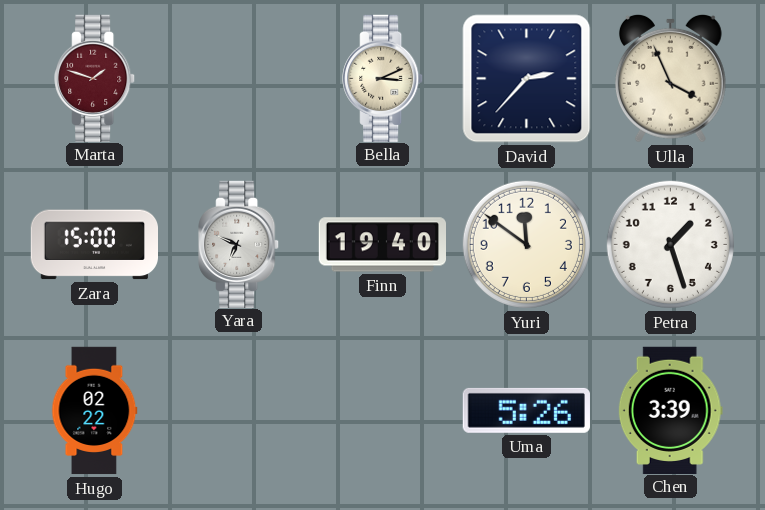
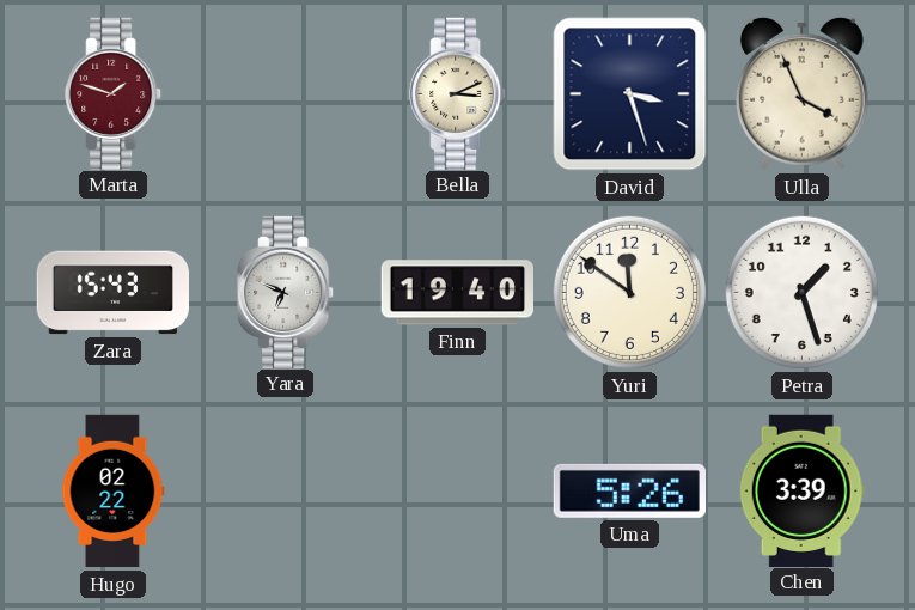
David: 2:37 -> 3:27
Zara: 15:00 -> 15:43
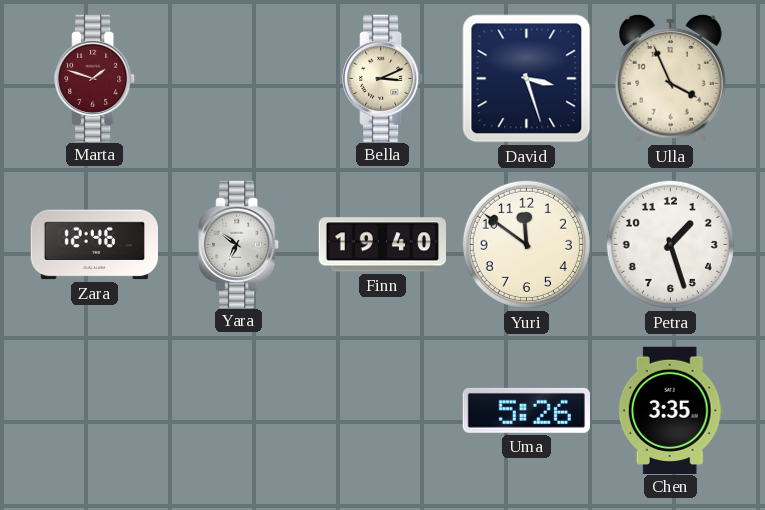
Zara: 15:43 -> 12:46
Yara: 6:49 -> 6:51
Hugo: 02:22 -> none
Chen: 3:39 -> 3:35
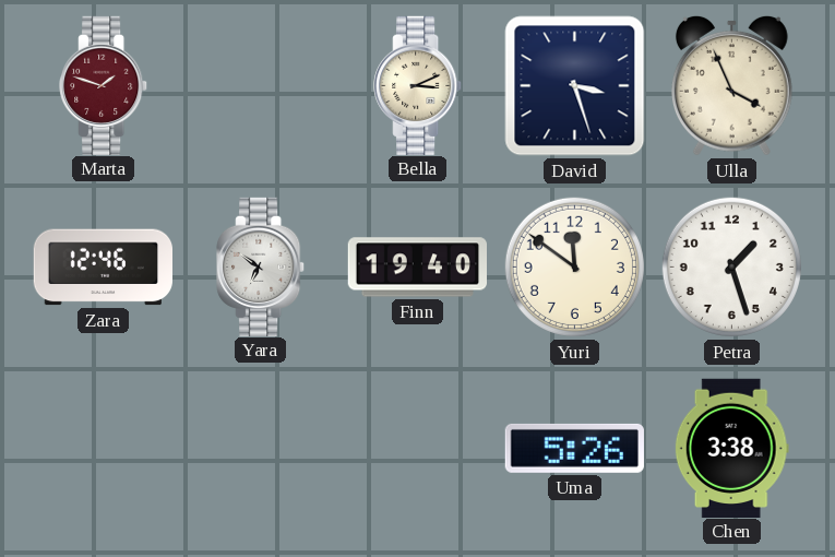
Chen: 3:35 -> 3:38
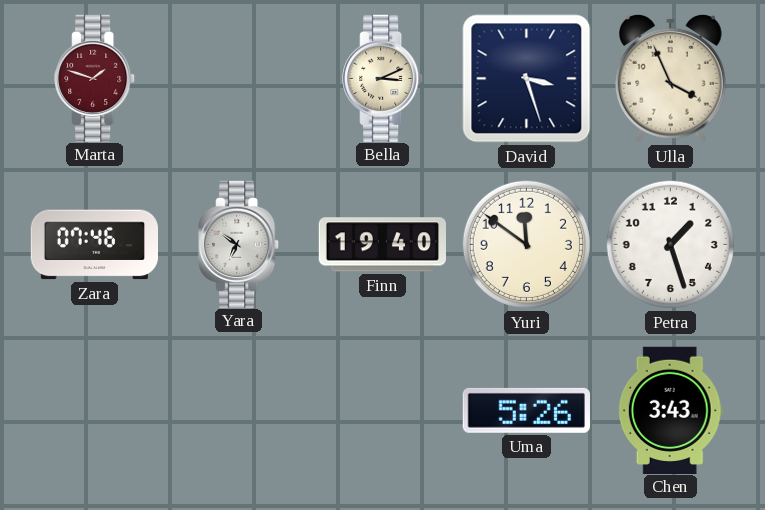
Zara: 12:46 -> 07:46
Chen: 3:38 -> 3:43
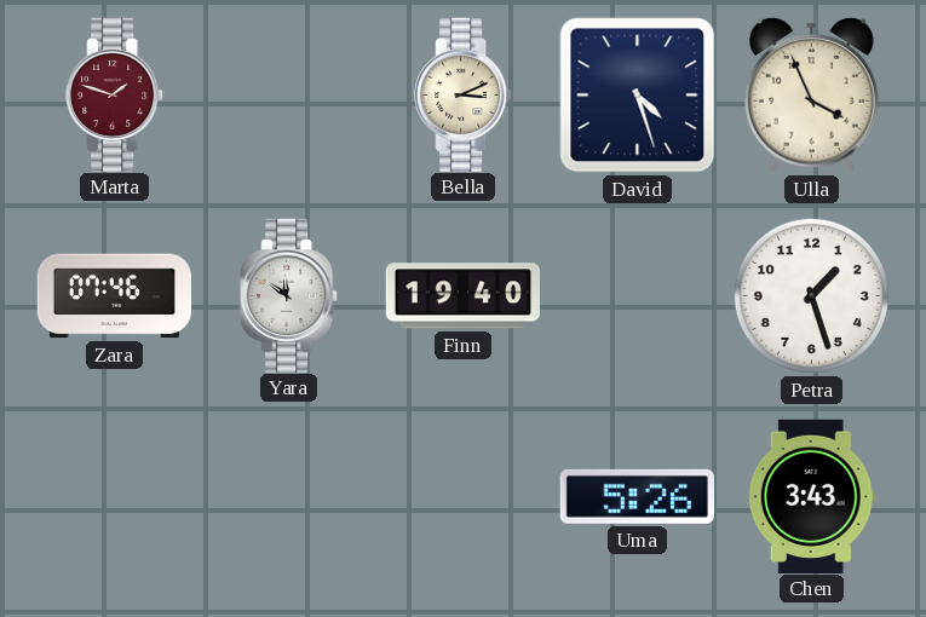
David: 3:27 -> 4:27
Yara: 6:51 -> 11:51
Yuri: 11:51 -> none
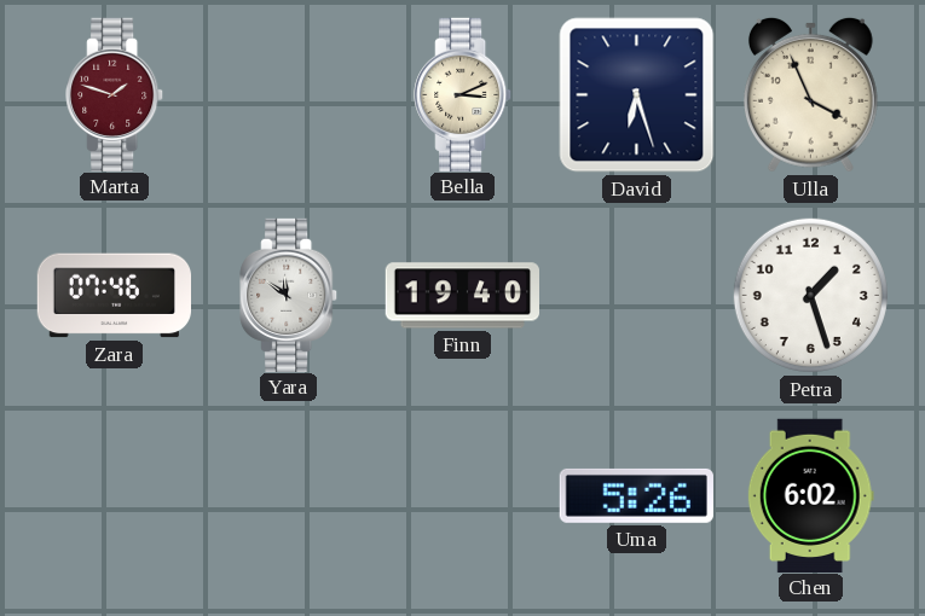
David: 4:27 -> 6:27
Chen: 3:43 -> 6:02
